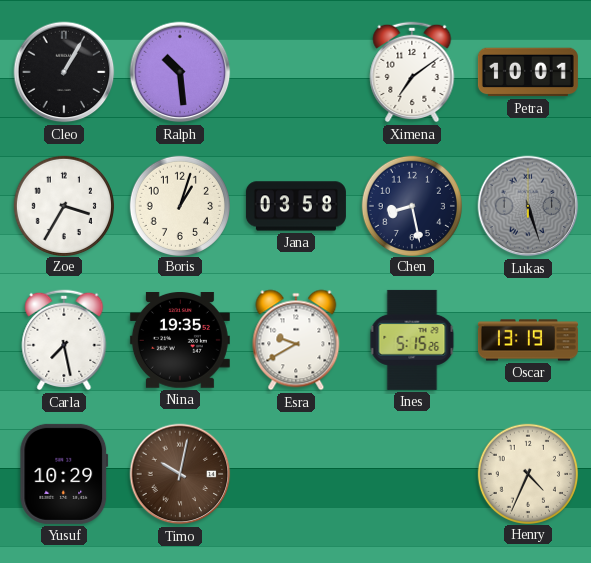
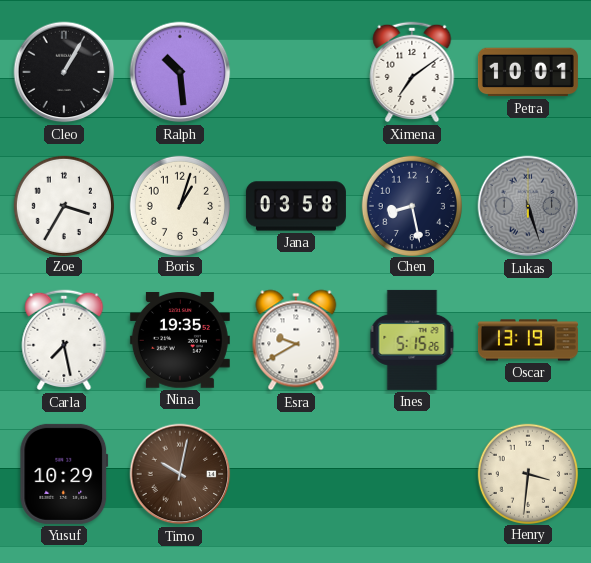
Henry: 4:34 -> 3:31
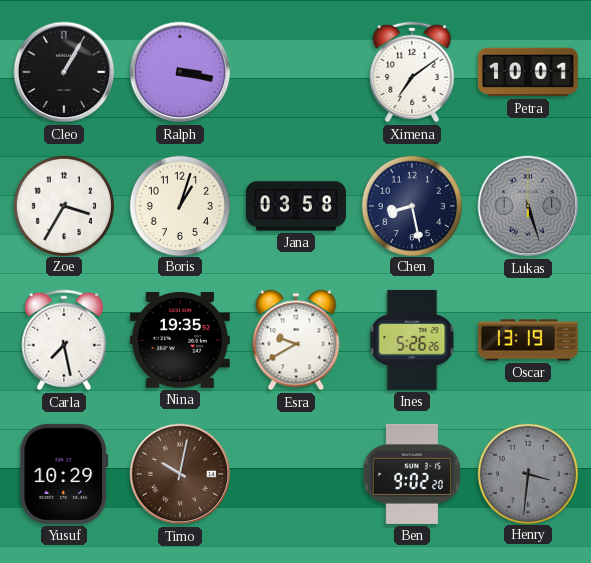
Ralph: 10:29 -> 3:17
Ines: 5:15 -> 5:26
Ben: none -> 9:02
Henry dial: cream -> grey
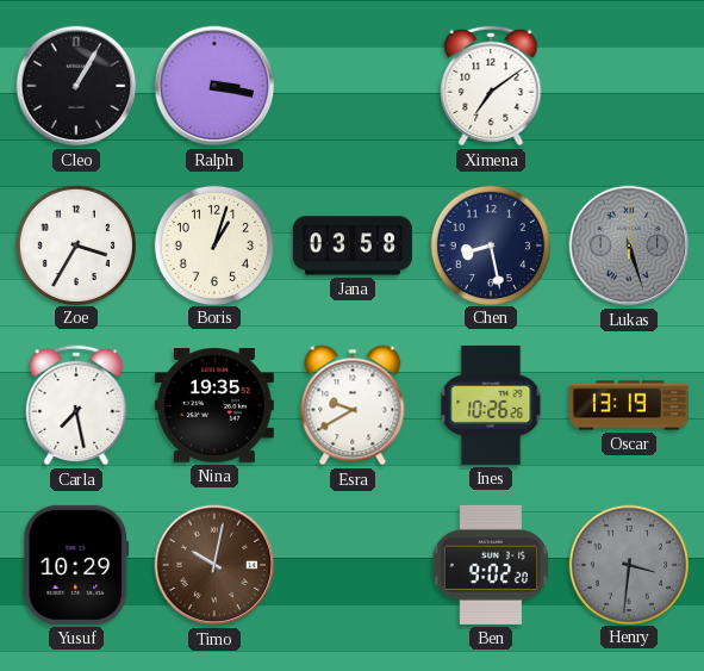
Petra: 10:01 -> none
Ines: 5:26 -> 10:26
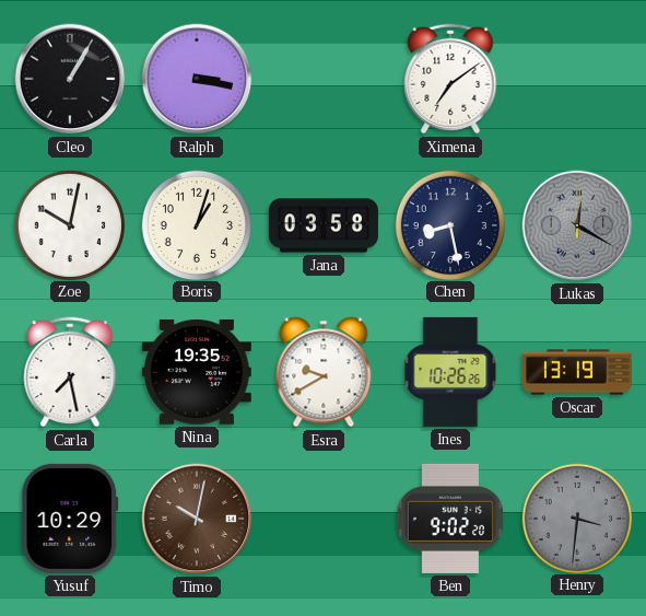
Zoe: 3:35 -> 10:02
Lukas: 5:27 -> 12:20
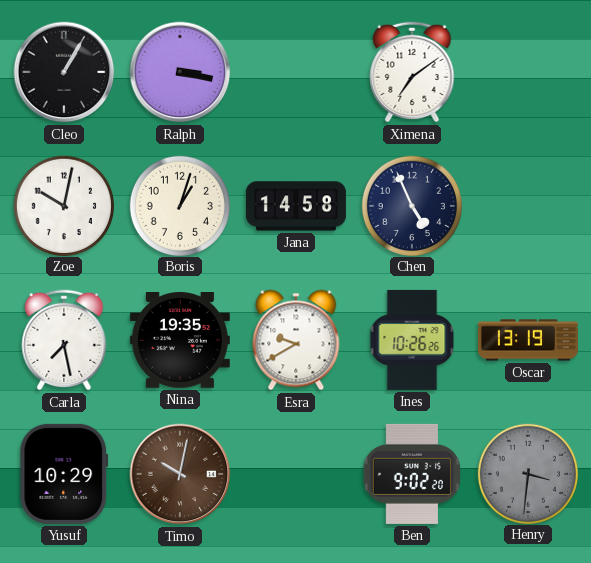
Jana: 03:58 -> 14:58
Chen: 8:28 -> 4:56
Lukas: 12:20 -> none
